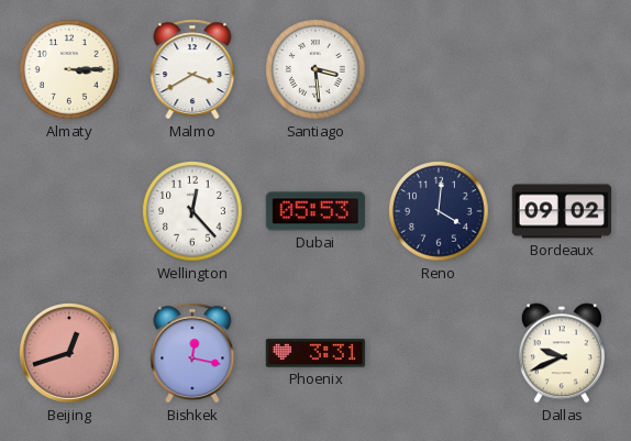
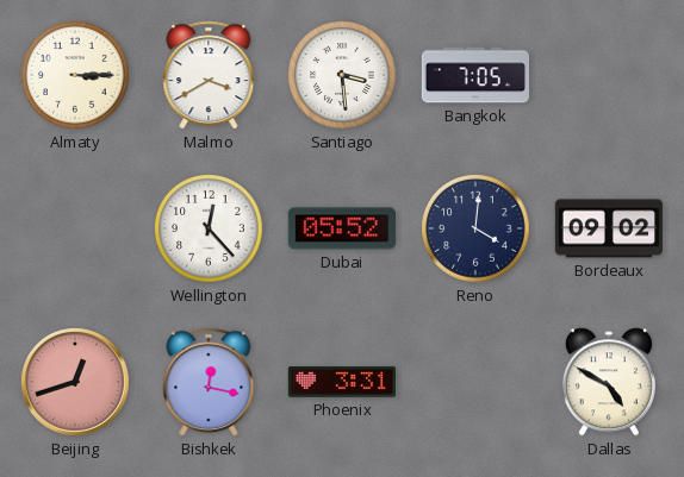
Bangkok: none -> 7:05
Dubai: 05:53 -> 05:52
Dallas: 9:41 -> 4:50
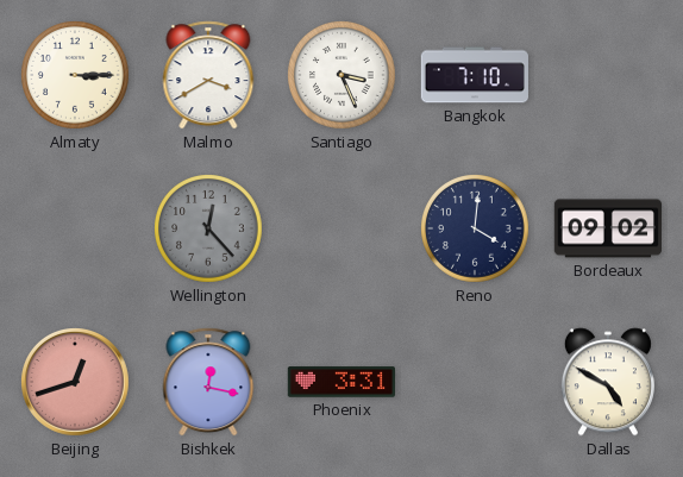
Santiago: 3:29 -> 3:26
Bangkok: 7:05 -> 7:10
Wellington dial: white -> grey
Dubai: 05:52 -> none
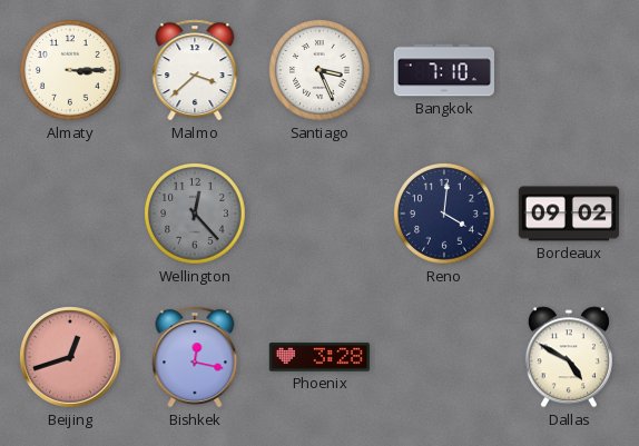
Malmo: 3:40 -> 3:38
Phoenix: 3:31 -> 3:28
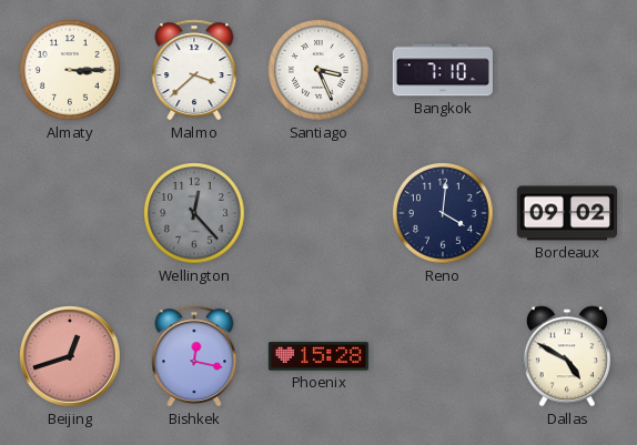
Phoenix: 3:28 -> 15:28
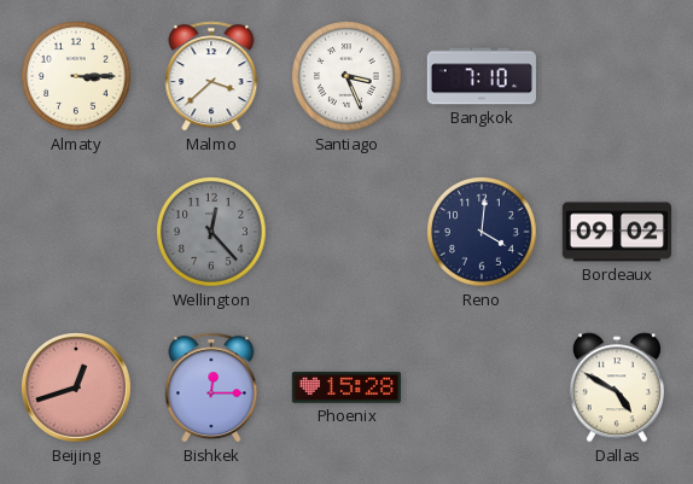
Bishkek: 12:17 -> 12:15
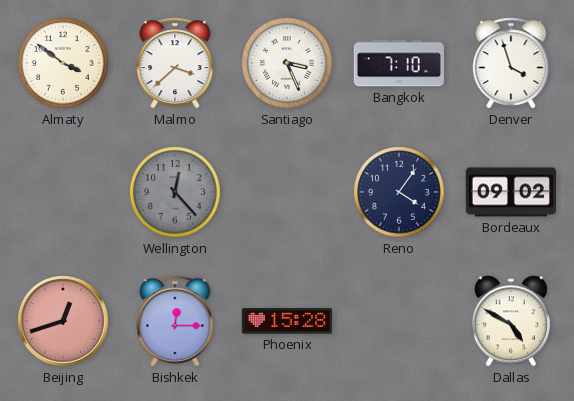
Almaty: 3:15 -> 3:51
Denver: none -> 3:57
Reno: 4:01 -> 4:06
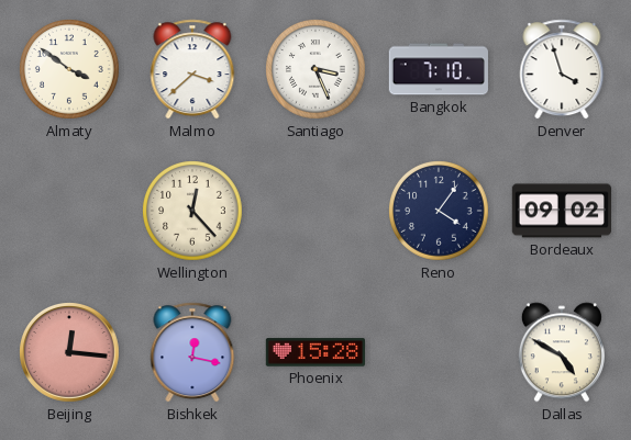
Wellington dial: grey -> cream
Beijing: 12:42 -> 12:16
Bishkek: 12:15 -> 12:17
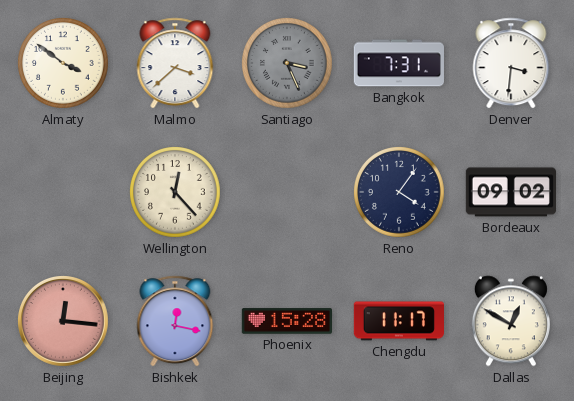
Santiago dial: white -> grey
Bangkok: 7:10 -> 7:31
Denver: 3:57 -> 3:31
Chengdu: none -> 11:17
Dallas: 4:50 -> 12:50
